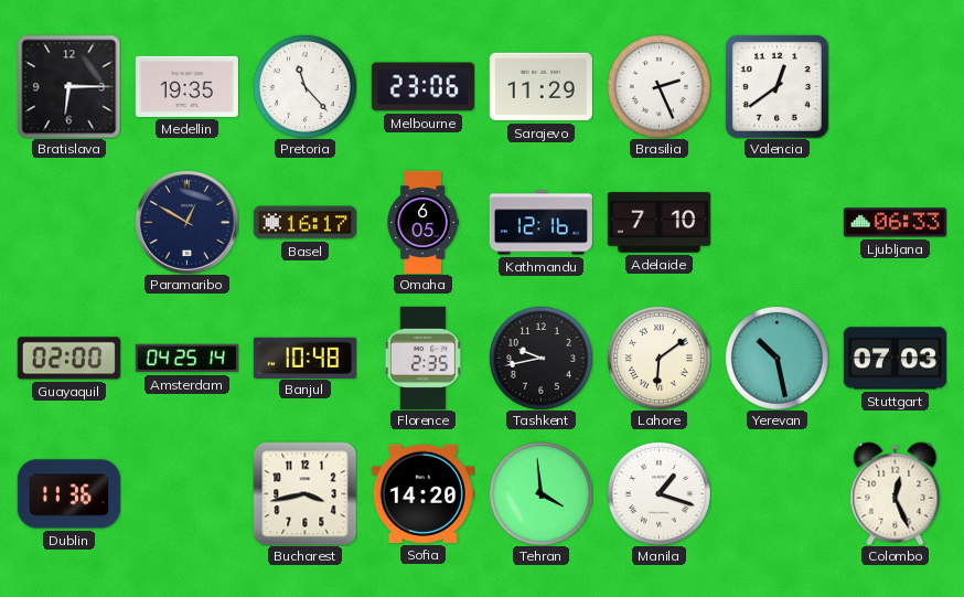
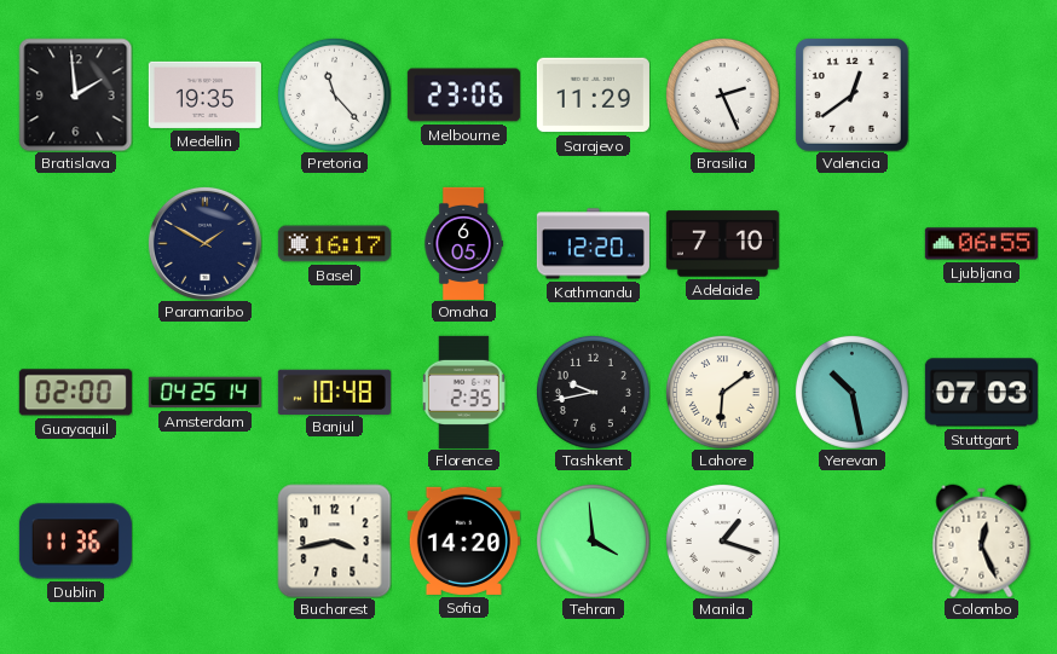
Bratislava: 6:15 -> 1:59
Paramaribo: 12:50 -> 1:50
Kathmandu: 12:16 -> 12:20
Ljubljana: 06:33 -> 06:55
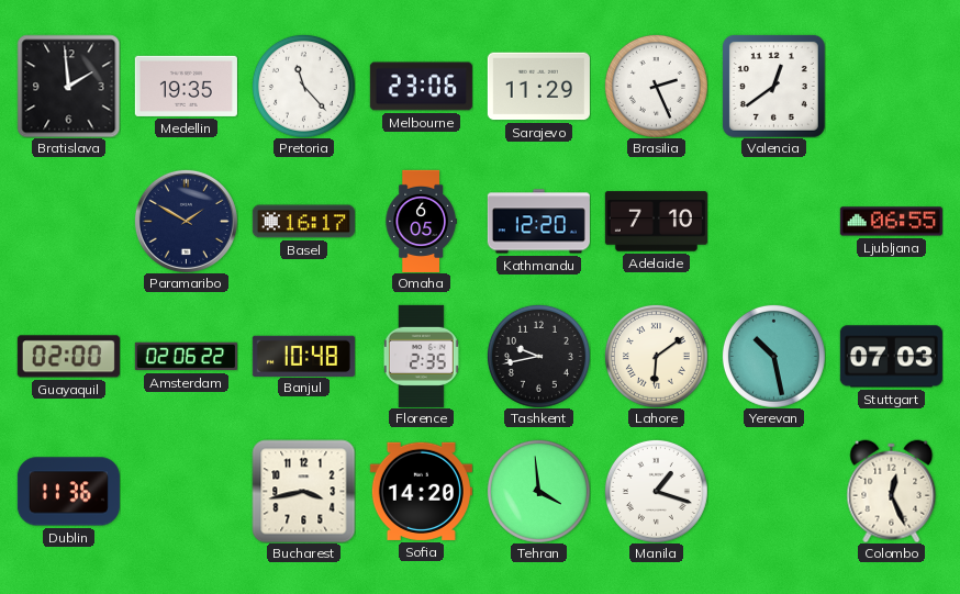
Amsterdam: 04:25 -> 02:06
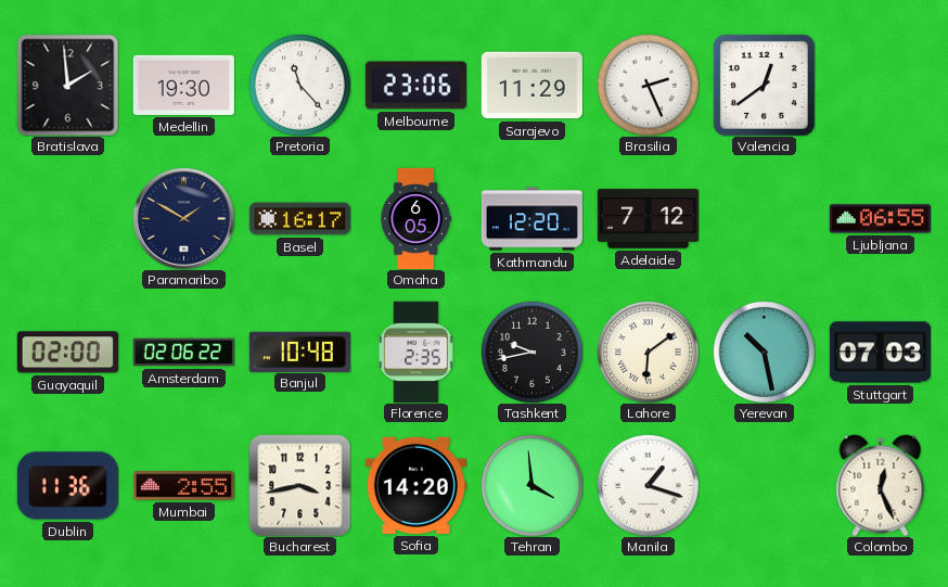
Medellin: 19:35 -> 19:30
Adelaide: 7:10 -> 7:12
Mumbai: none -> 2:55
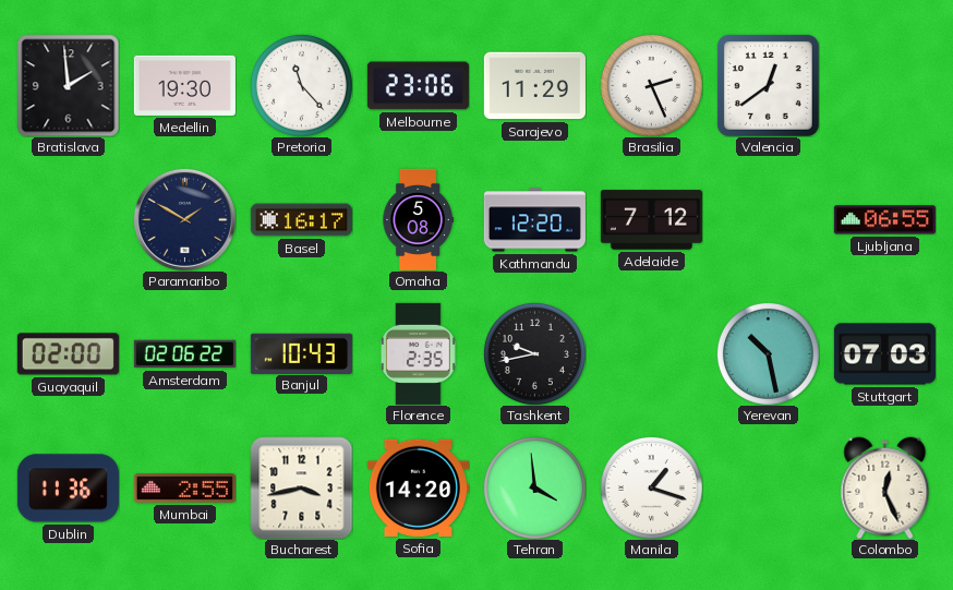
Omaha: 6:05 -> 5:08
Banjul: 10:48 -> 10:43
Lahore: 6:09 -> none
